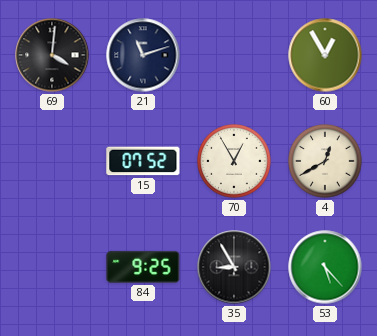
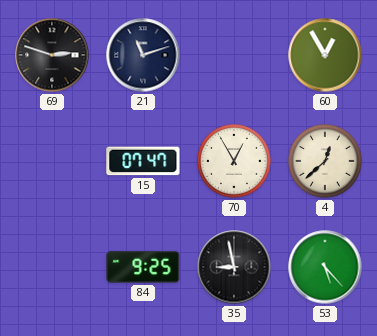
69: 4:01 -> 2:48
15: 07:52 -> 07:47
4: 12:40 -> 12:38
35: 8:55 -> 8:58
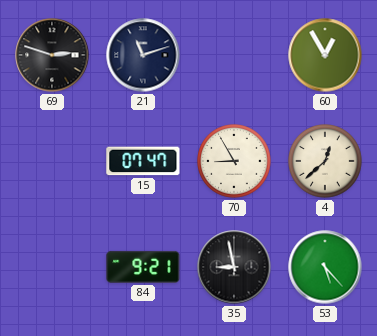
70: 12:55 -> 8:55
84: 9:25 -> 9:21
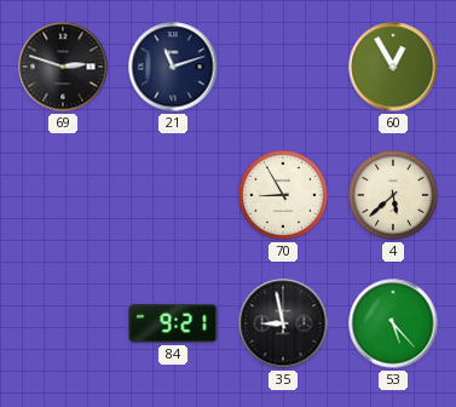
15: 07:47 -> none
4: 12:38 -> 5:38
